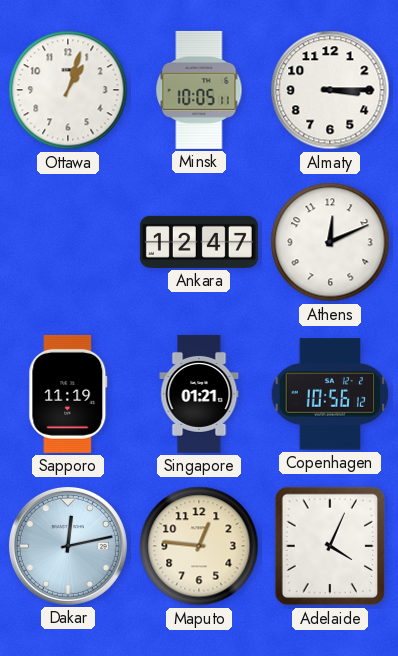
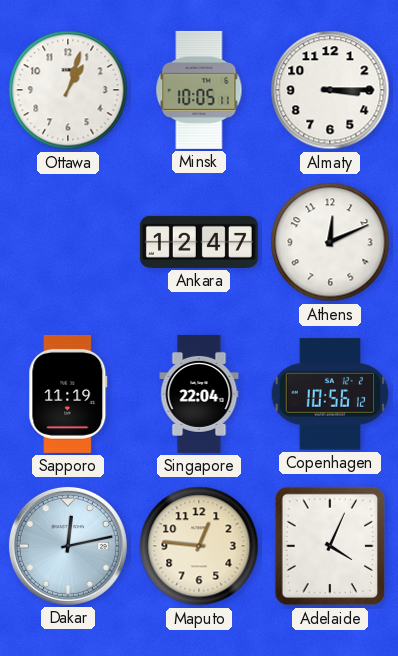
Singapore: 01:21 -> 22:04
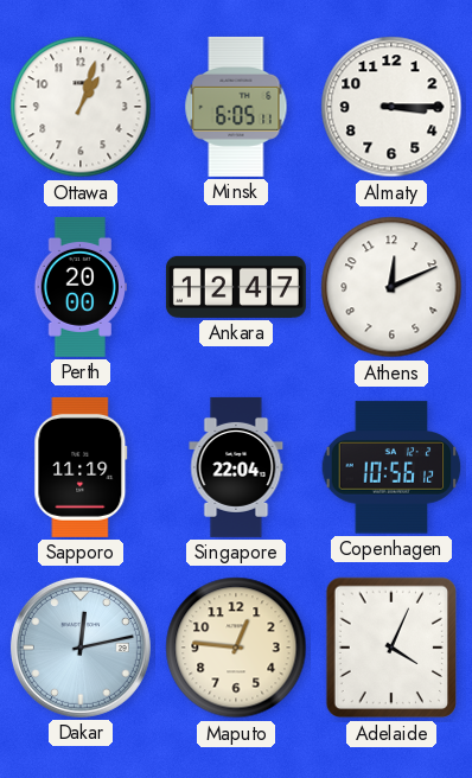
Minsk: 10:05 -> 6:05
Perth: none -> 20:00
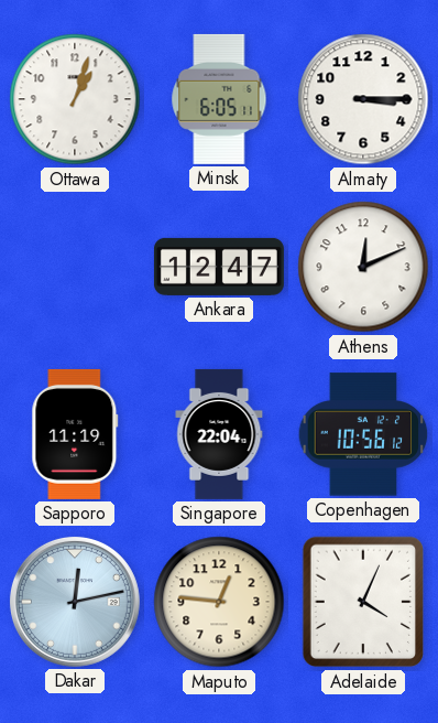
Perth: 20:00 -> none
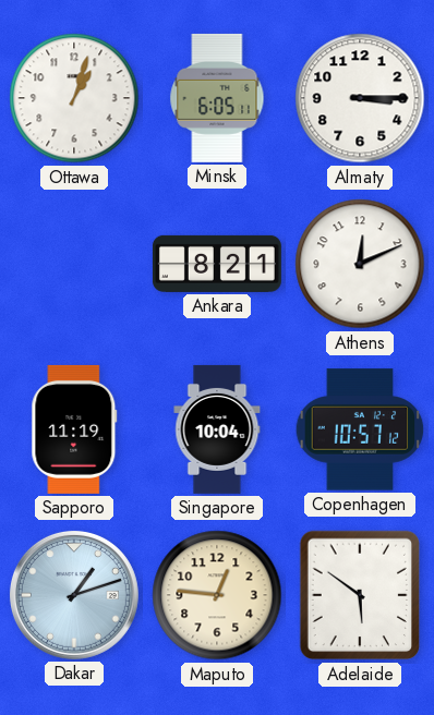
Ankara: 12:47 -> 8:21
Singapore: 22:04 -> 10:04
Copenhagen: 10:56 -> 10:57
Dakar: 12:13 -> 1:12
Adelaide: 4:04 -> 5:51
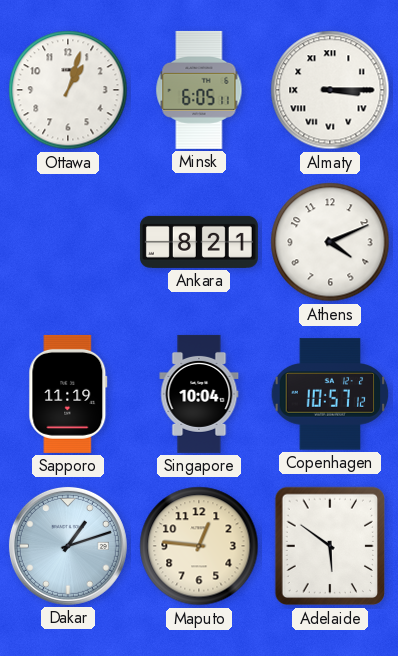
Almaty numerals: Arabic -> Roman
Athens: 12:11 -> 4:11
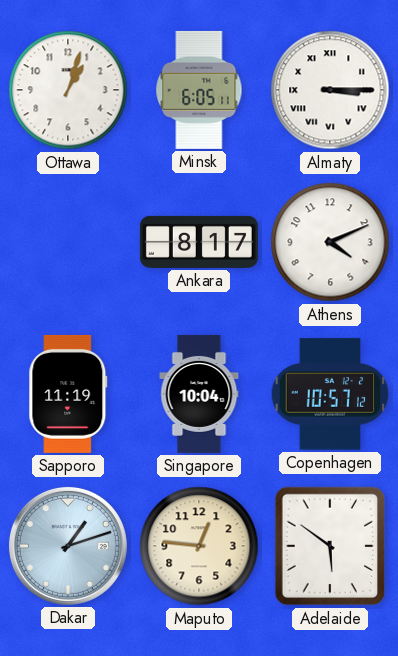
Ankara: 8:21 -> 8:17
